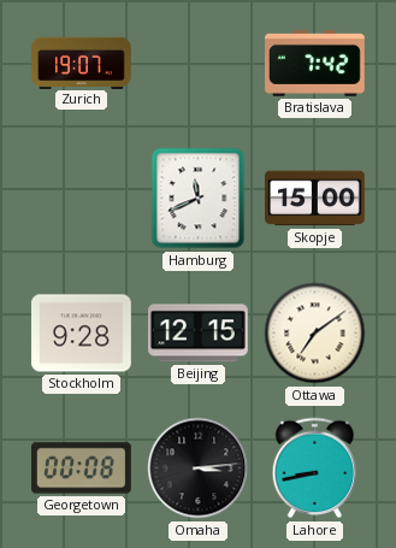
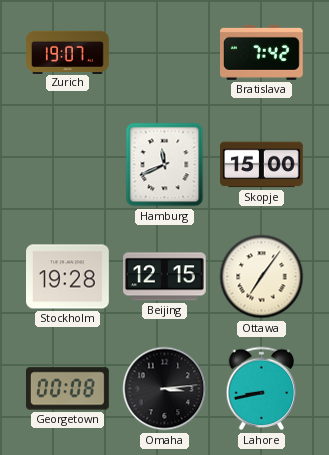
Stockholm: 9:28 -> 19:28
Ottawa: 7:09 -> 7:06
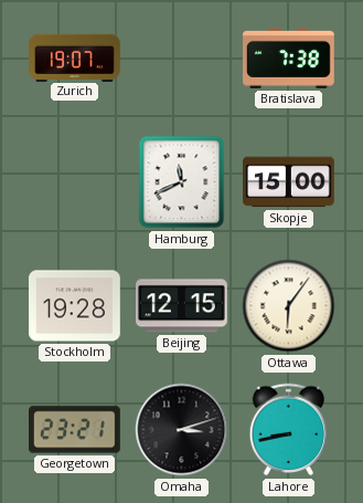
Bratislava: 7:42 -> 7:38
Ottawa: 7:06 -> 6:06
Georgetown: 00:08 -> 23:21
Omaha: 3:14 -> 3:12
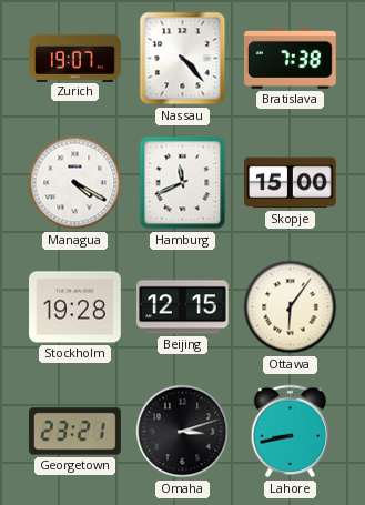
Nassau: none -> 4:23
Managua: none -> 4:20
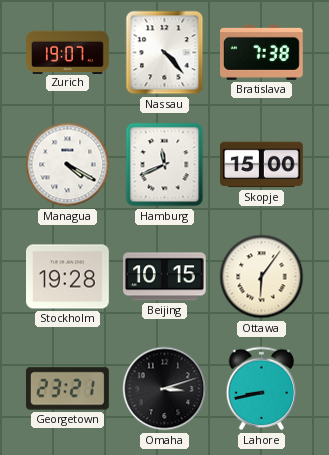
Beijing: 12:15 -> 10:15
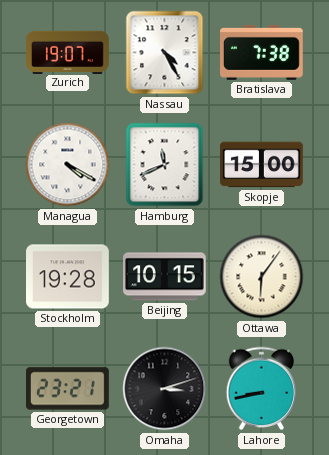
Nassau: 4:23 -> 4:25
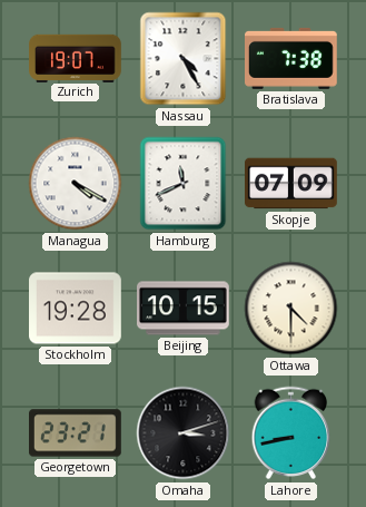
Skopje: 15:00 -> 07:09
Ottawa: 6:06 -> 4:30
